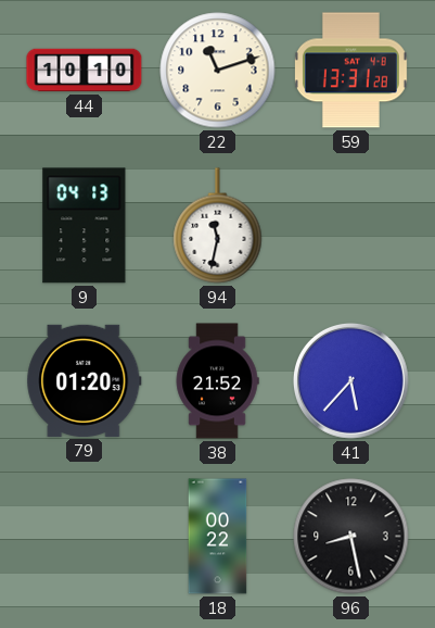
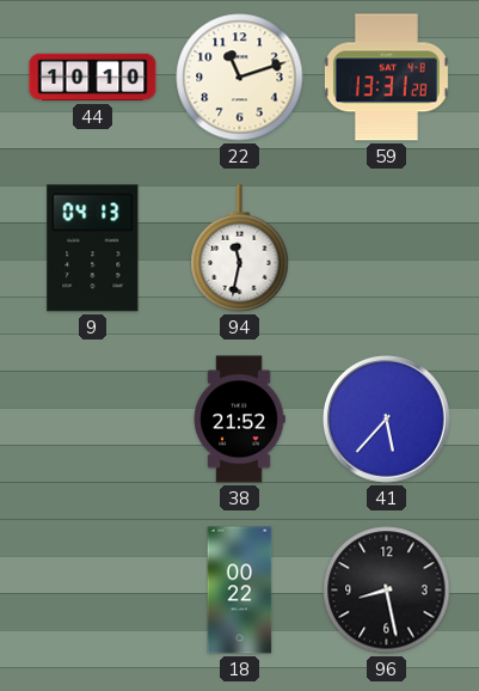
79: 01:20 -> none
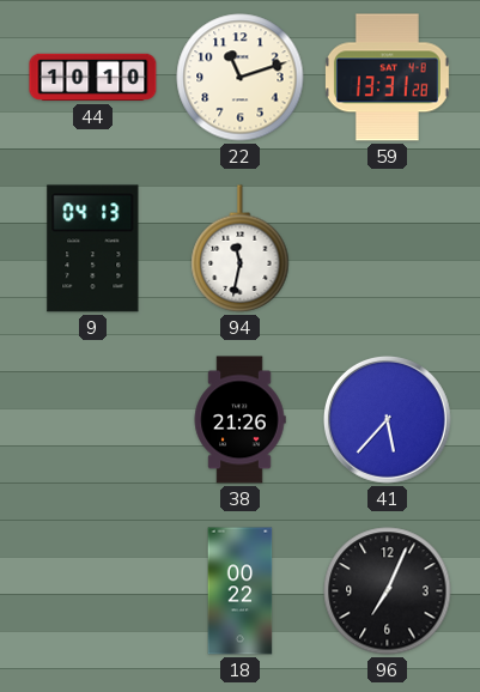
38: 21:52 -> 21:26
96: 8:28 -> 7:04
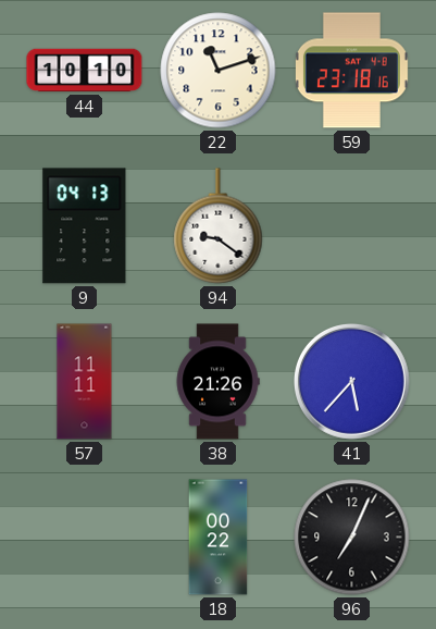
59: 13:31 -> 23:18
94: 11:32 -> 9:21
57: none -> 11:11
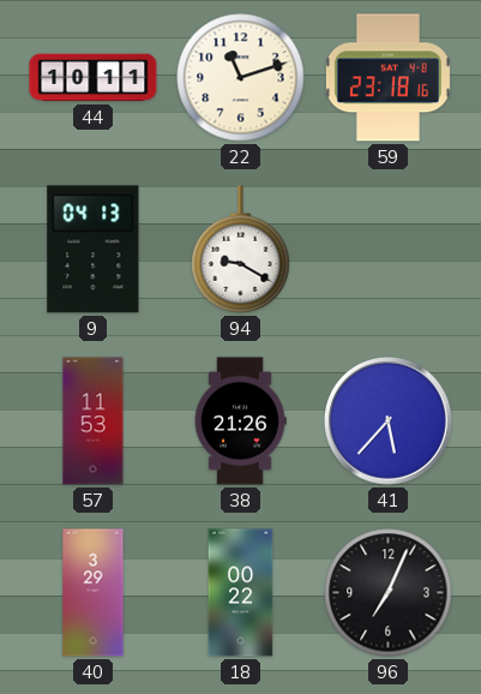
44: 10:10 -> 10:11
94: 9:21 -> 9:20
57: 11:11 -> 11:53
40: none -> 3:29
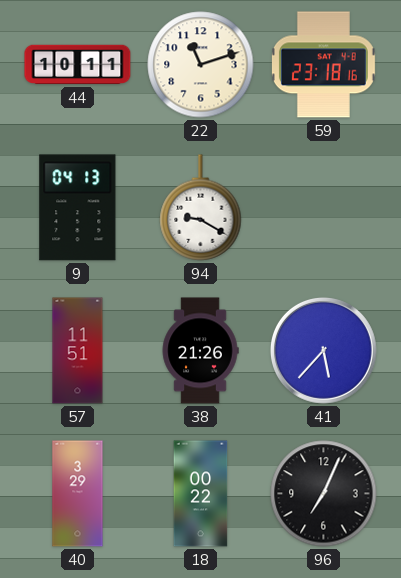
57: 11:53 -> 11:51
